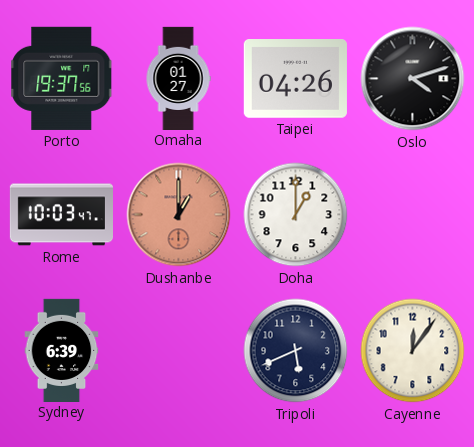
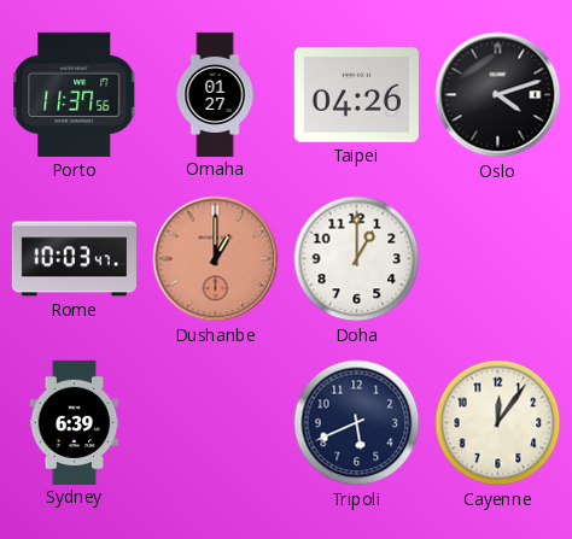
Porto: 19:37 -> 11:37
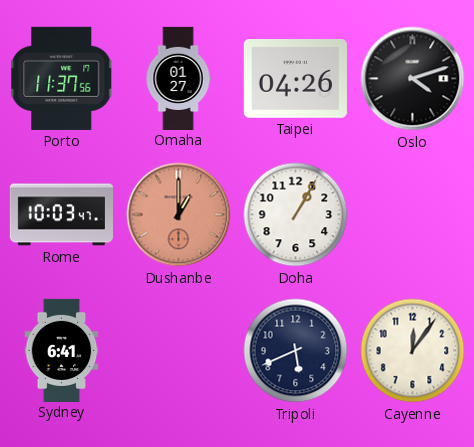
Doha: 1:00 -> 1:05
Sydney: 6:39 -> 6:41
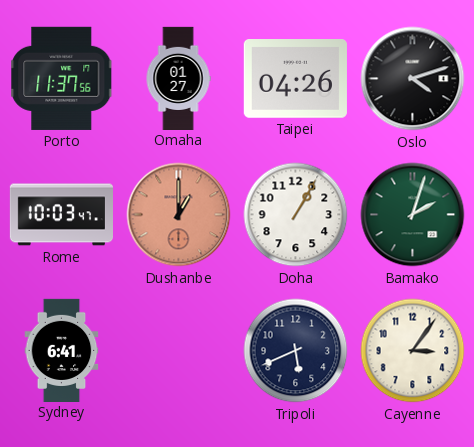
Bamako: none -> 2:03
Cayenne: 12:06 -> 3:06
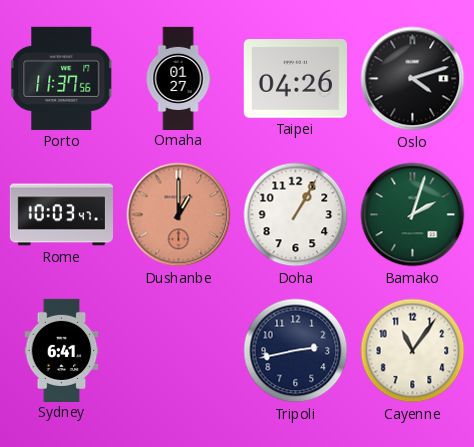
Tripoli: 5:41 -> 2:43
Cayenne: 3:06 -> 11:06
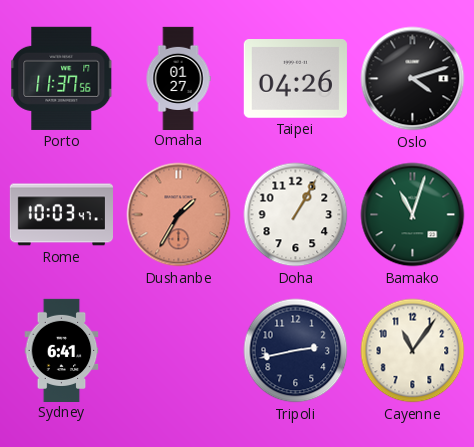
Dushanbe: 1:00 -> 1:35
Bamako: 2:03 -> 11:03
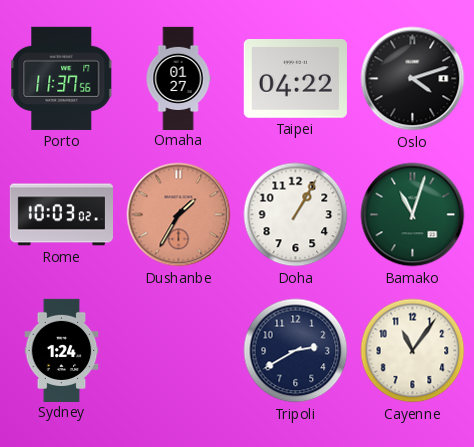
Taipei: 04:26 -> 04:22
Rome: 10:03:47 -> 10:03:02
Sydney: 6:41 -> 1:24
Tripoli: 2:43 -> 2:40
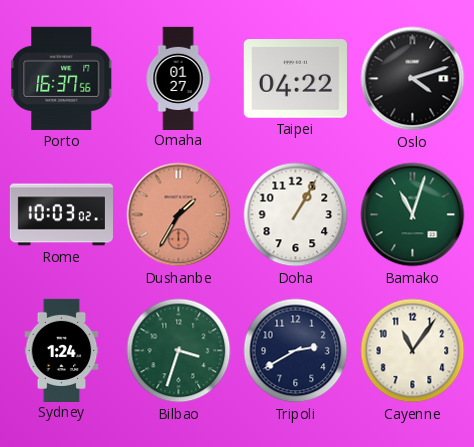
Porto: 11:37 -> 16:37
Bilbao: none -> 3:33
